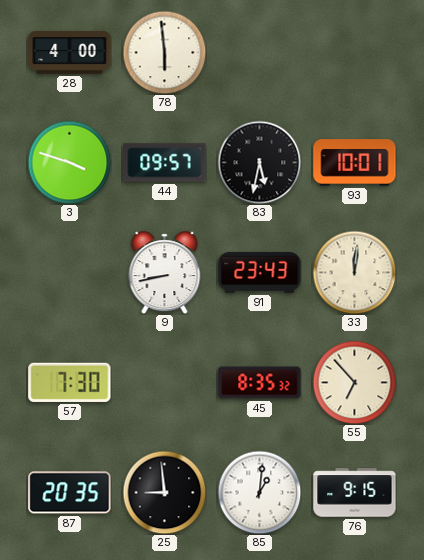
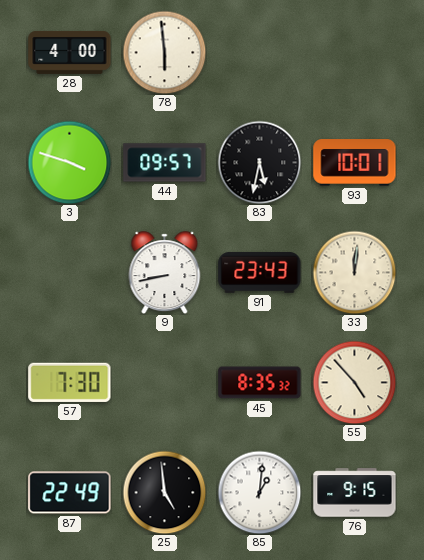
55: 6:53 -> 4:53
87: 20:35 -> 22:49
25: 8:59 -> 4:59
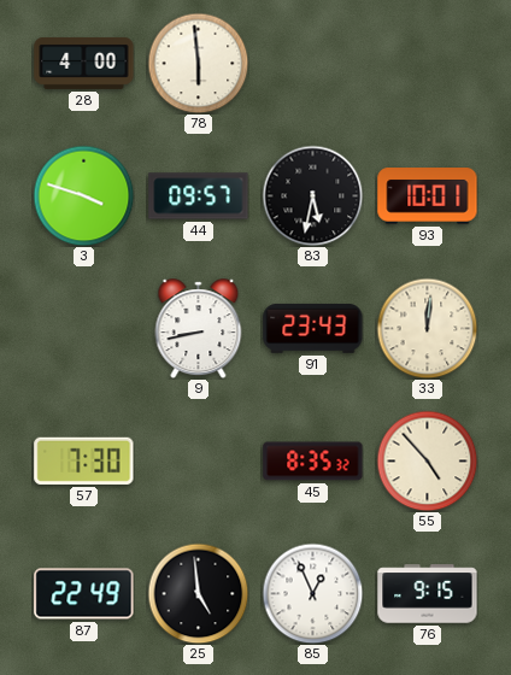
85: 1:01 -> 12:56
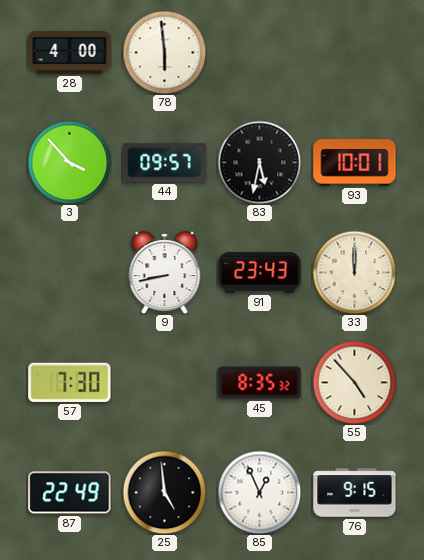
3: 3:48 -> 3:53
33: 12:01 -> 12:00
